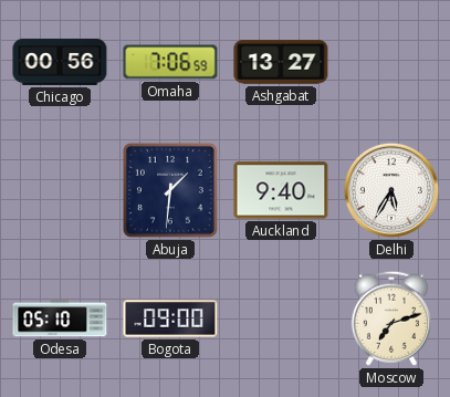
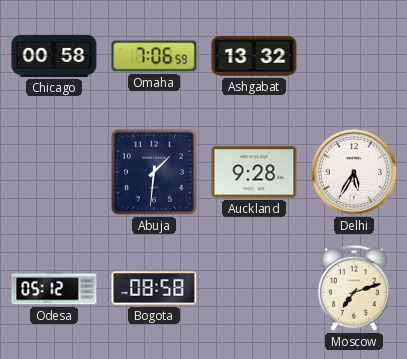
Chicago: 00:56 -> 00:58
Ashgabat: 13:27 -> 13:32
Auckland: 9:40 -> 9:28
Odesa: 05:10 -> 05:12
Bogota: 09:00 -> 08:58
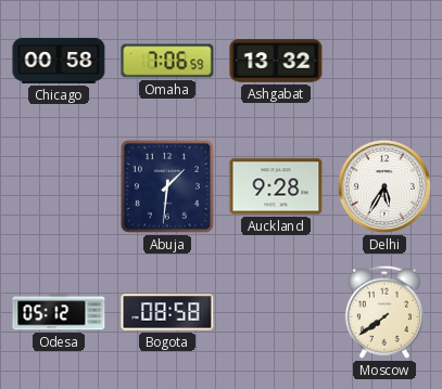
Moscow: 7:12 -> 7:39
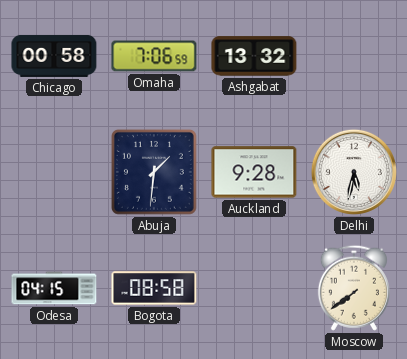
Delhi: 5:35 -> 5:32
Odesa: 05:12 -> 04:15
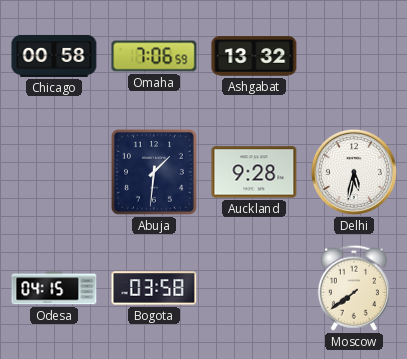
Bogota: 08:58 -> 03:58
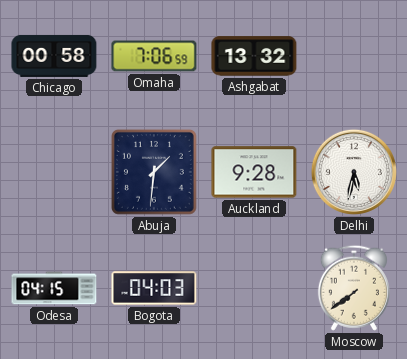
Bogota: 03:58 -> 04:03
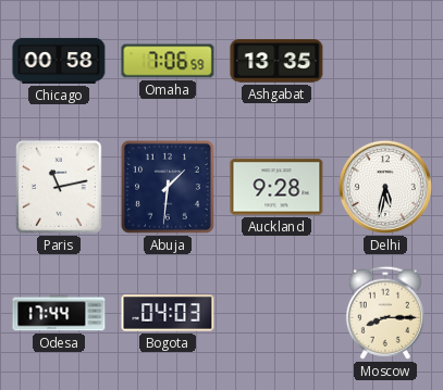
Ashgabat: 13:32 -> 13:35
Paris: none -> 11:13
Odesa: 04:15 -> 17:44
Moscow: 7:39 -> 8:15
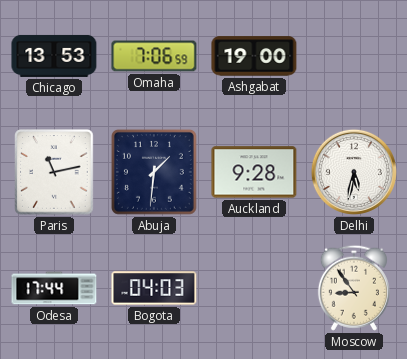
Chicago: 00:58 -> 13:53
Ashgabat: 13:35 -> 19:00
Moscow: 8:15 -> 8:54
